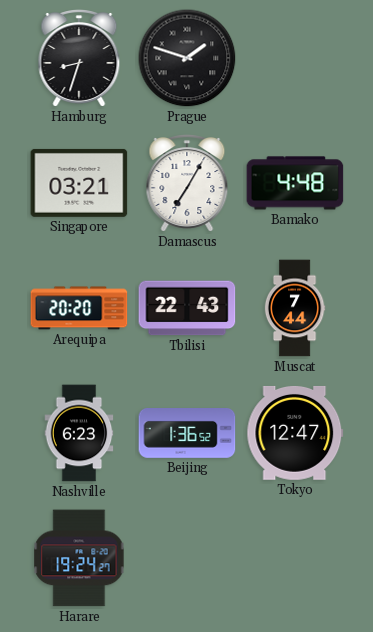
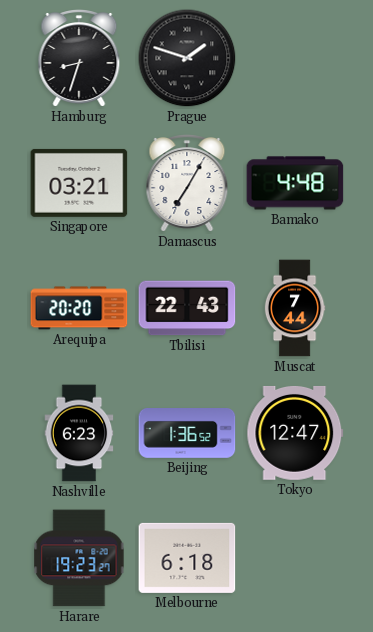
Harare: 19:24 -> 19:23
Melbourne: none -> 6:18
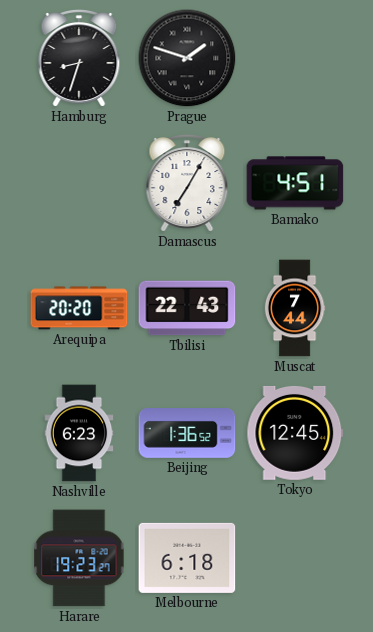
Singapore: 03:21 -> none
Bamako: 4:48 -> 4:51
Tokyo: 12:47 -> 12:45
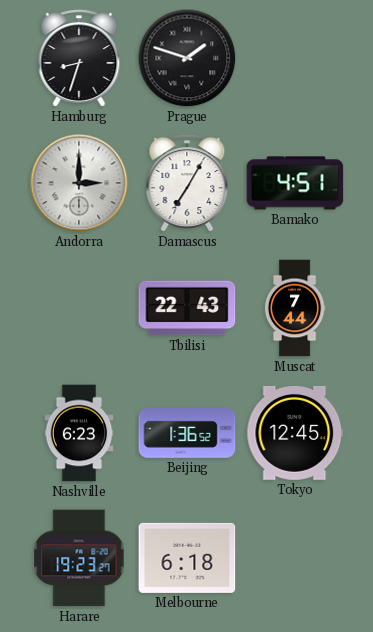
Andorra: none -> 3:00
Arequipa: 20:20 -> none
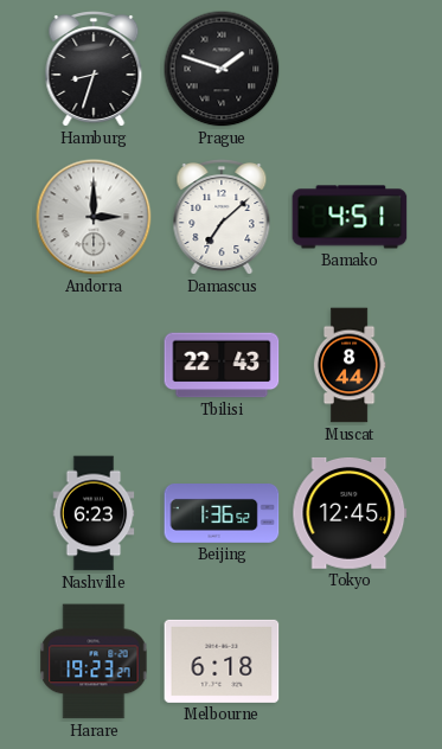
Damascus: 7:05 -> 7:08
Muscat: 7:44 -> 8:44
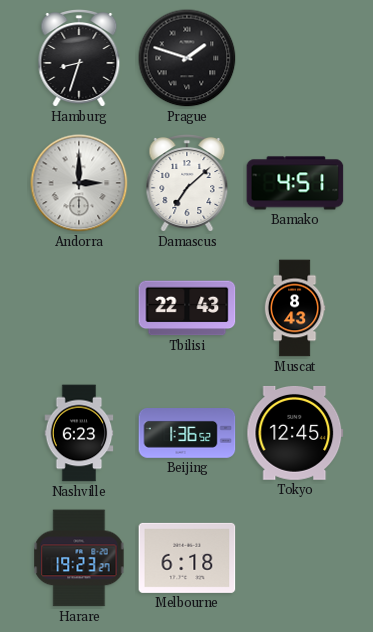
Muscat: 8:44 -> 8:43
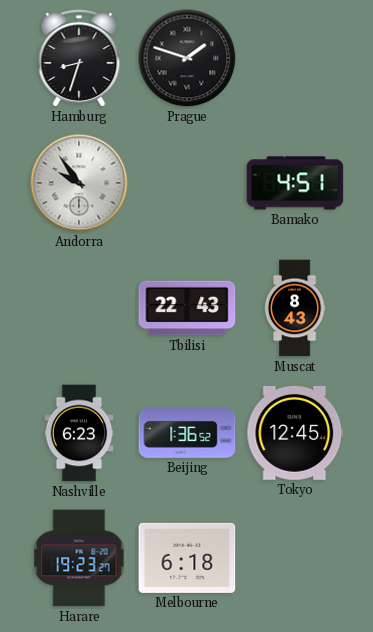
Andorra: 3:00 -> 9:54
Damascus: 7:08 -> none
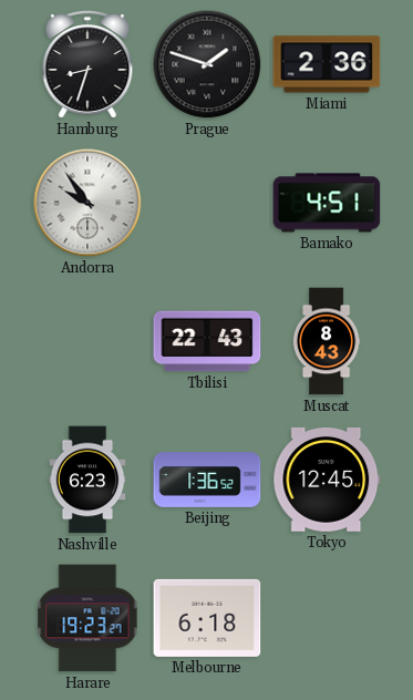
Miami: none -> 2:36
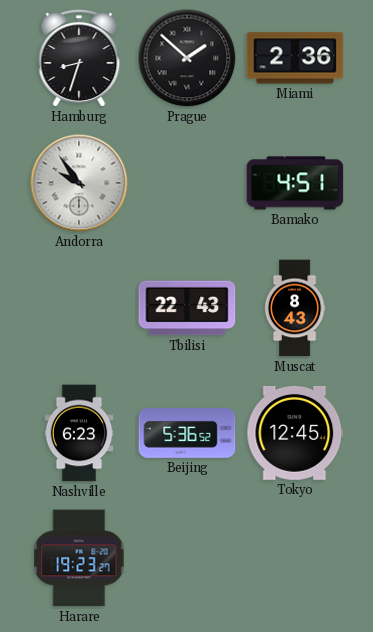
Prague: 1:48 -> 1:52
Beijing: 1:36 -> 5:36
Melbourne: 6:18 -> none
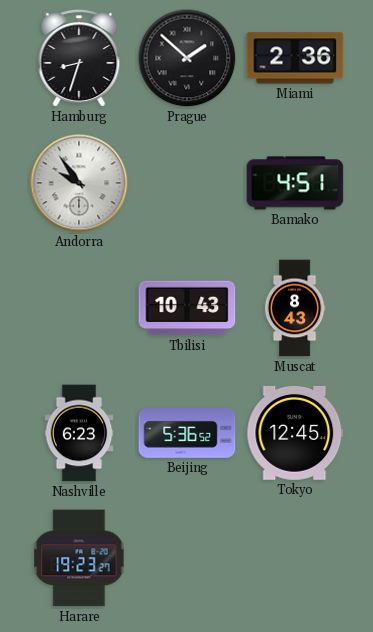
Tbilisi: 22:43 -> 10:43
